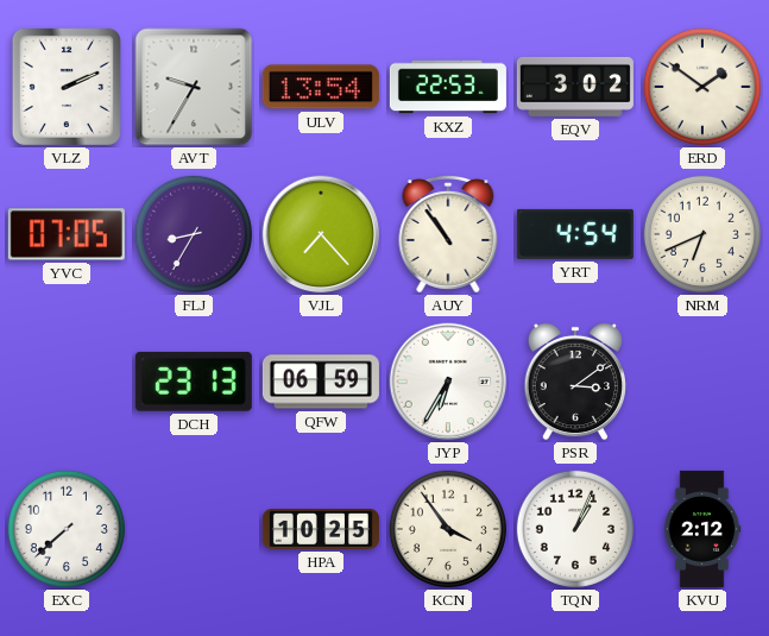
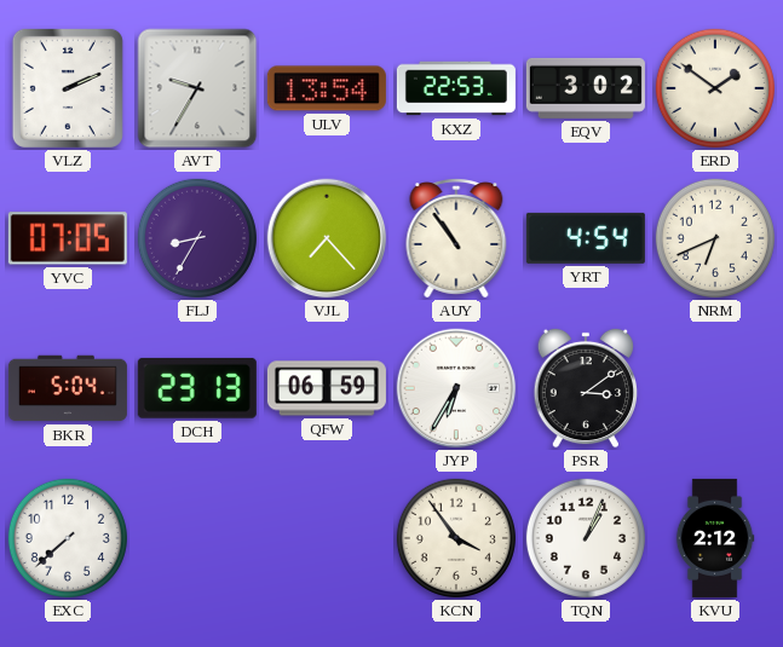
BKR: none -> 5:04
HPA: 10:25 -> none
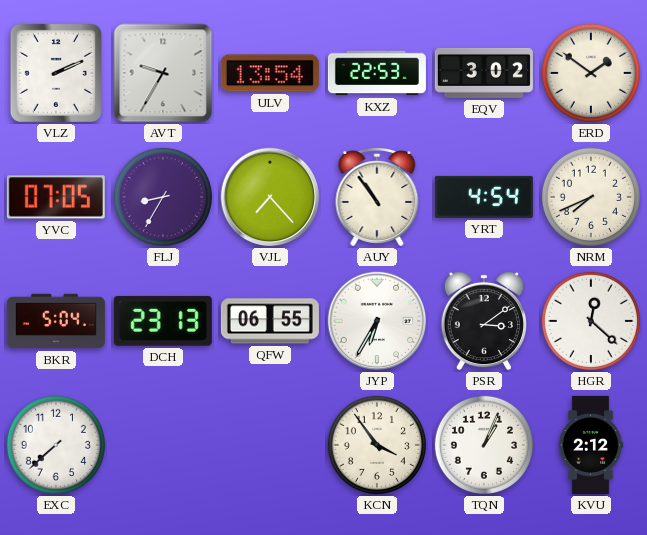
NRM: 6:41 -> 7:41
QFW: 06:59 -> 06:55
HGR: none -> 12:22
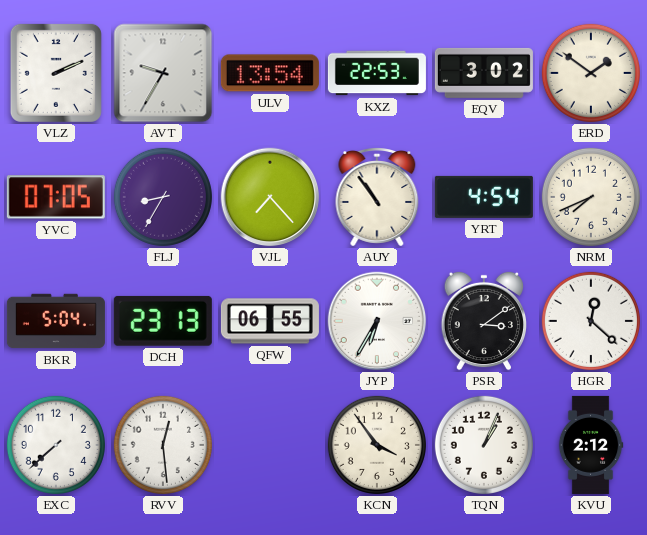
RVV: none -> 12:29
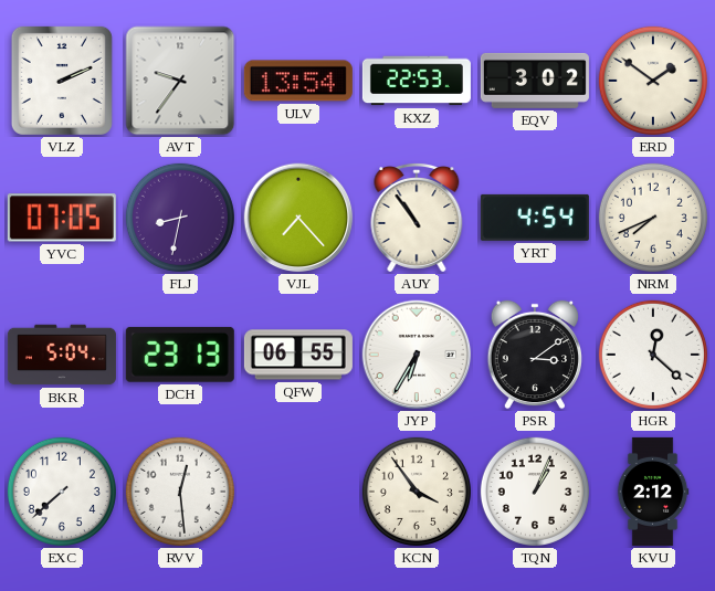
AVT: 9:35 -> 9:36
FLJ: 8:35 -> 8:32
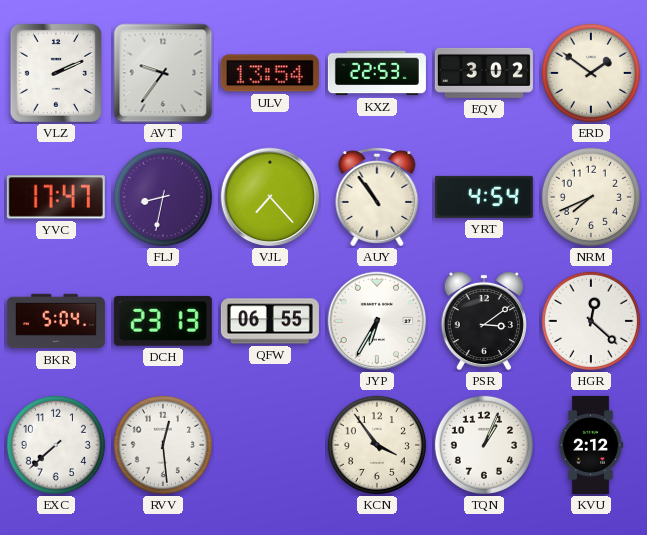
YVC: 07:05 -> 17:47
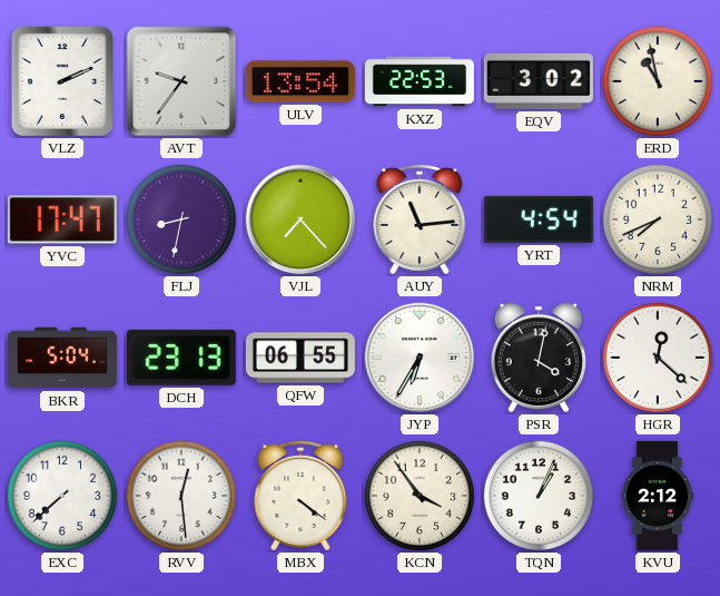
ERD: 1:51 -> 10:58
AUY: 10:54 -> 11:14
PSR: 3:09 -> 4:02
MBX: none -> 4:21
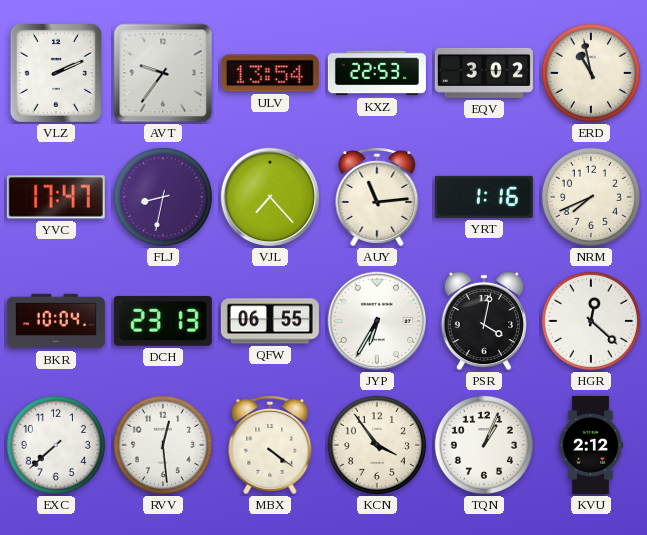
YRT: 4:54 -> 1:16
BKR: 5:04 -> 10:04
